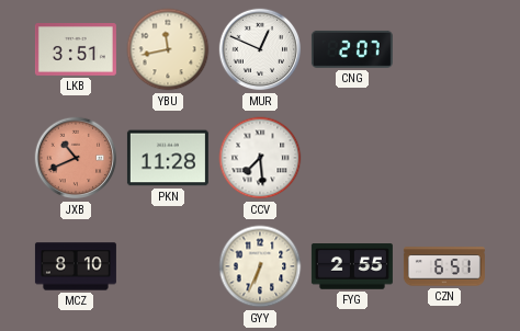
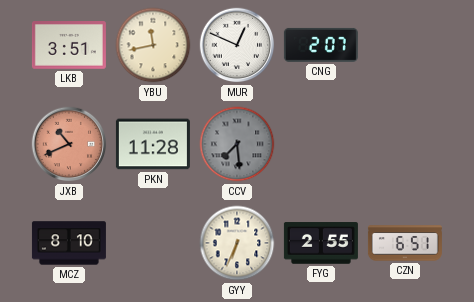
CCV dial: white -> grey
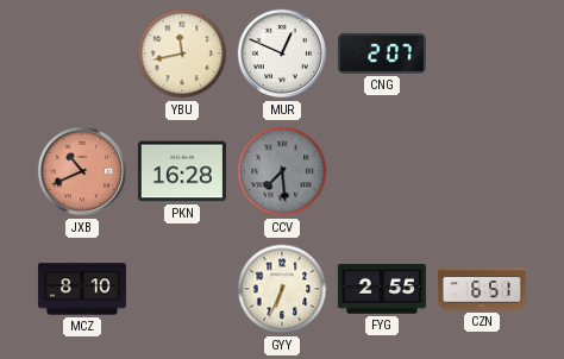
LKB: 3:51 -> none
PKN: 11:28 -> 16:28
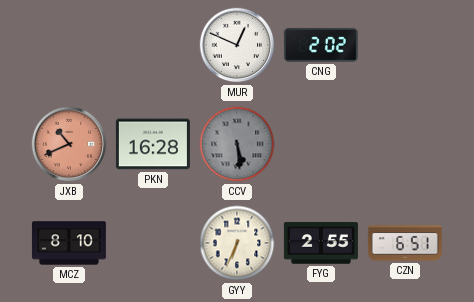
YBU: 11:43 -> none
CNG: 2:07 -> 2:02
CCV: 7:29 -> 5:29
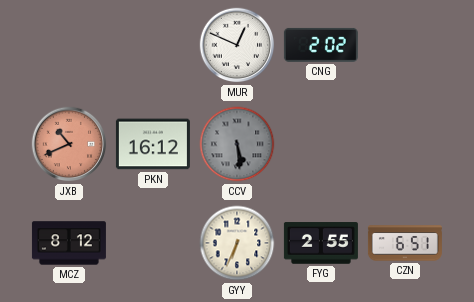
PKN: 16:28 -> 16:12
MCZ: 8:10 -> 8:12
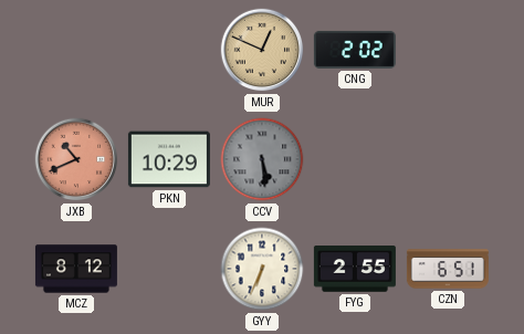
MUR dial: white -> champagne
PKN: 16:12 -> 10:29
